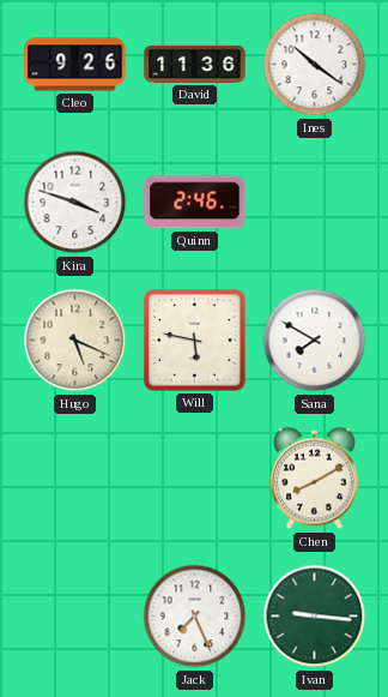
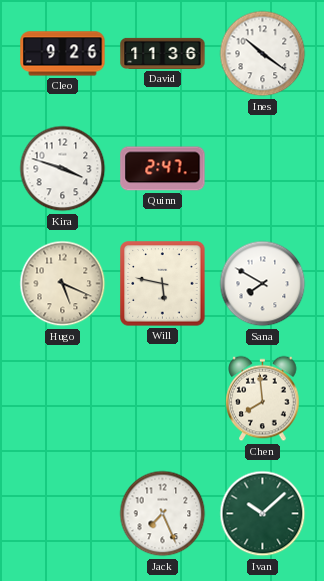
Quinn: 2:46 -> 2:47
Chen: 8:10 -> 7:59
Ivan: 9:16 -> 10:08
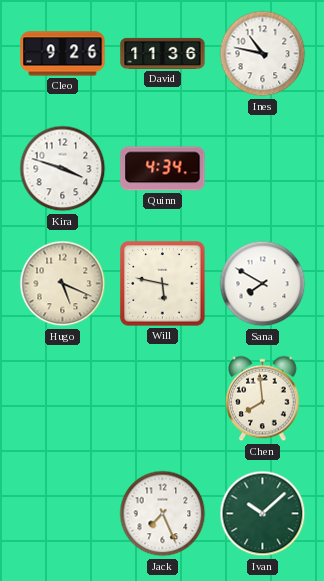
Ines: 10:21 -> 10:47
Quinn: 2:47 -> 4:34
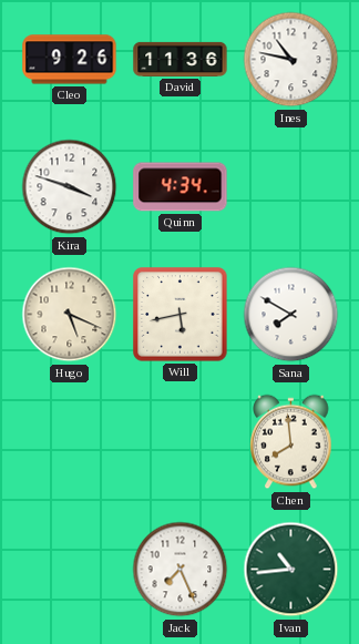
Will: 5:47 -> 5:43
Ivan: 10:08 -> 10:44
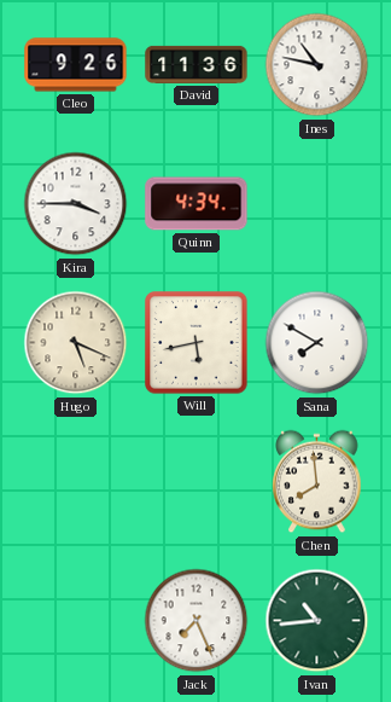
Kira: 3:48 -> 3:45
